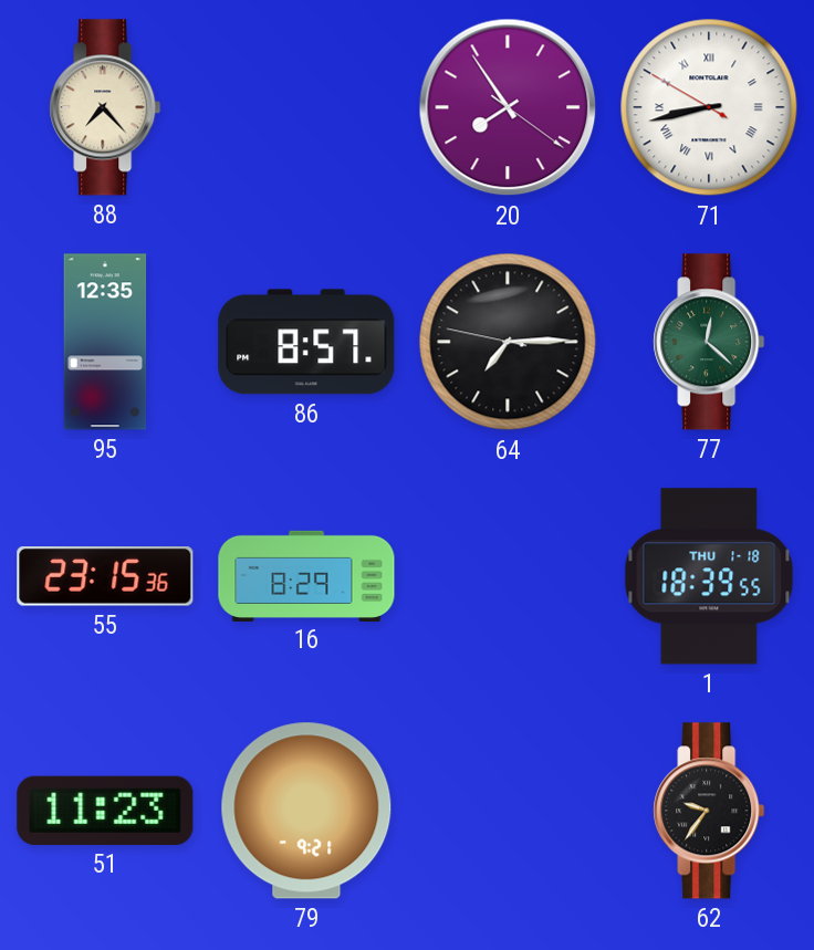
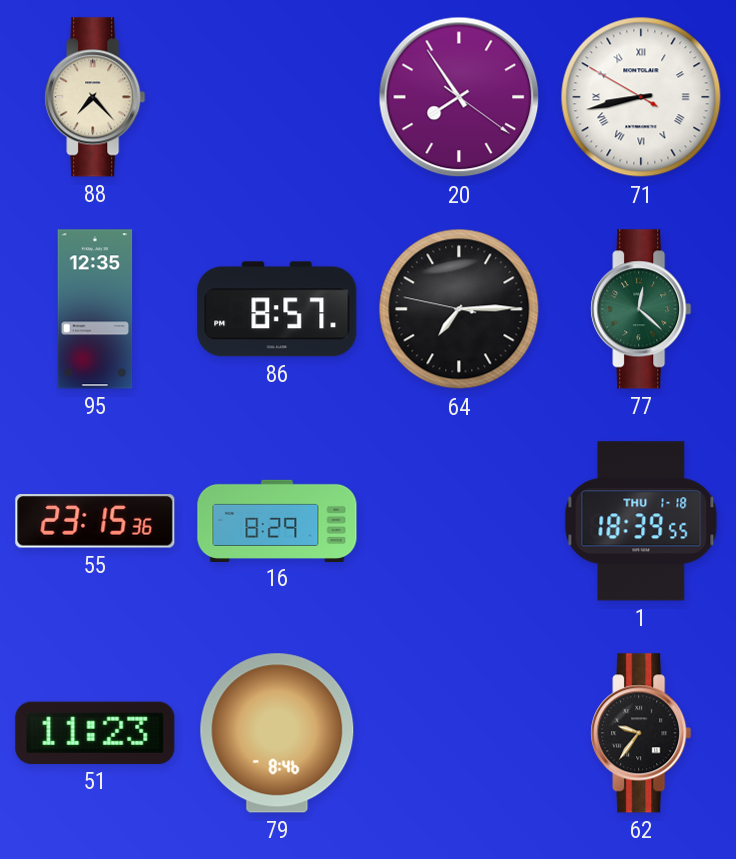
79: 9:21 -> 8:46
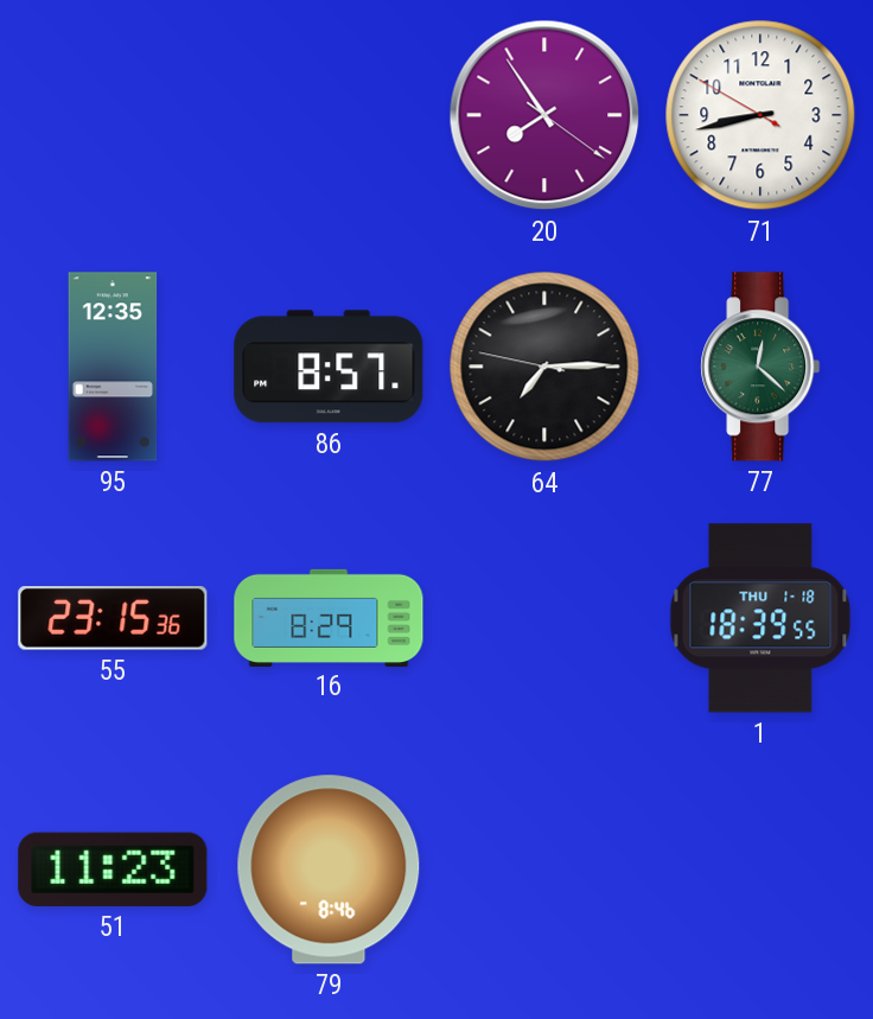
88: 7:23 -> none
71 numerals: Roman -> Arabic
62: 9:36 -> none
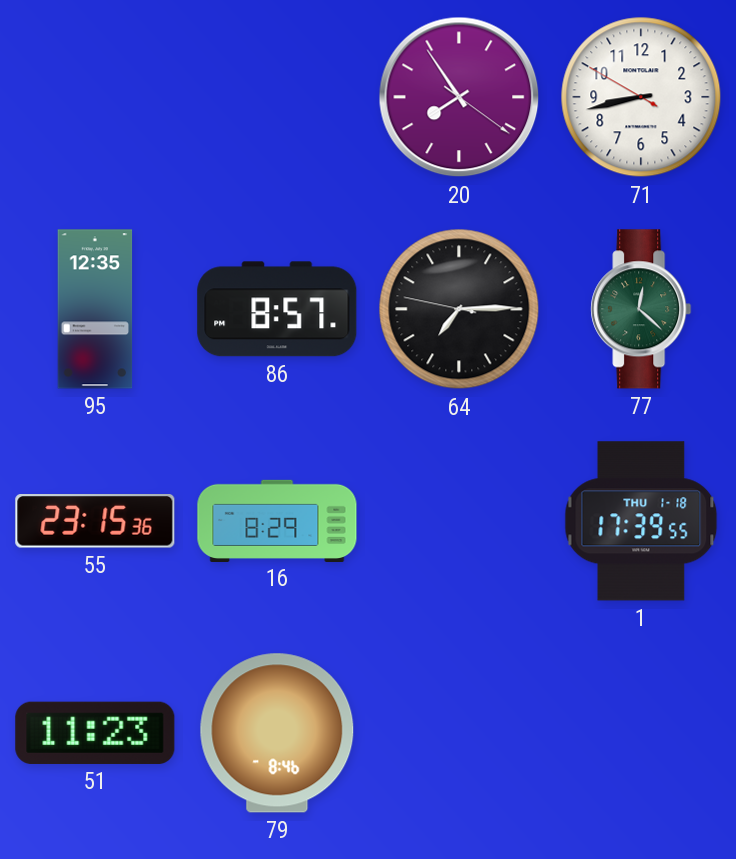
1: 18:39 -> 17:39
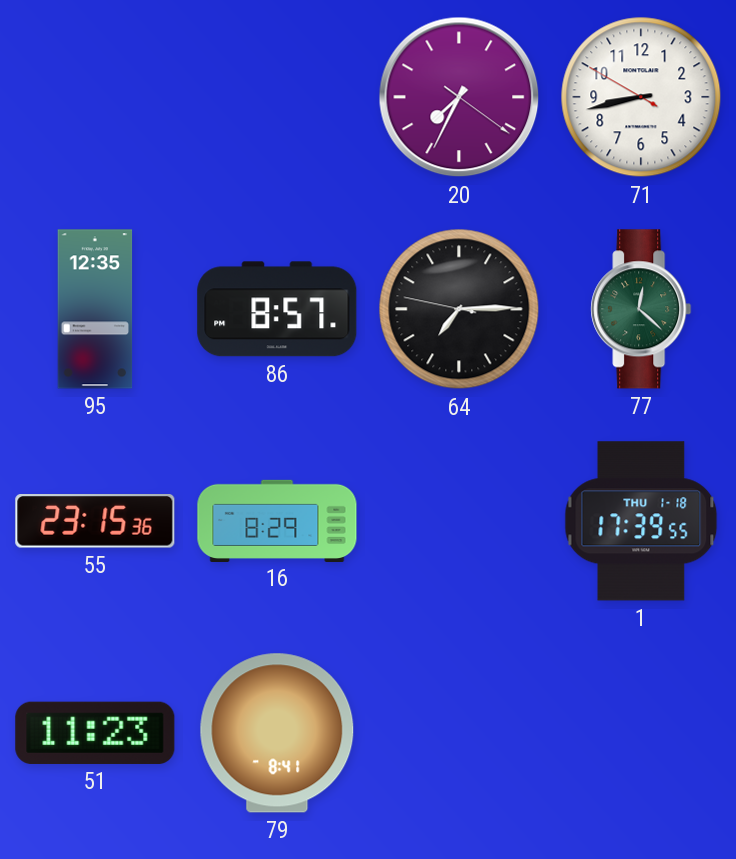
20: 7:54 -> 7:34
79: 8:46 -> 8:41
